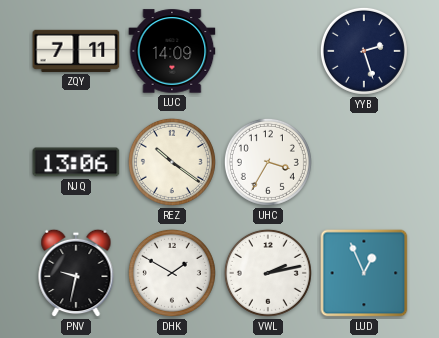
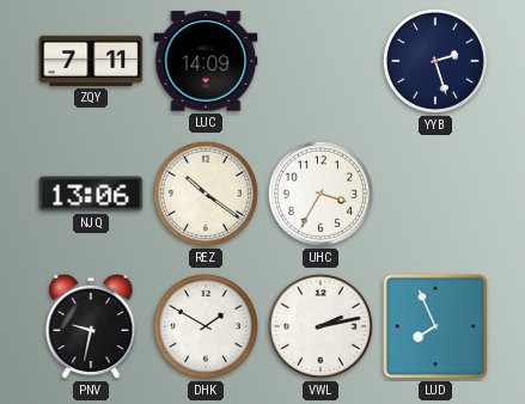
LUD: 12:56 -> 7:56
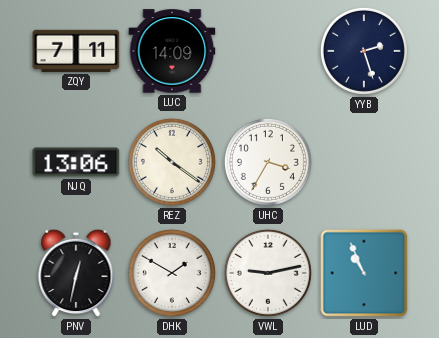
PNV: 9:32 -> 12:32
VWL: 2:13 -> 9:13
LUD: 7:56 -> 10:56
